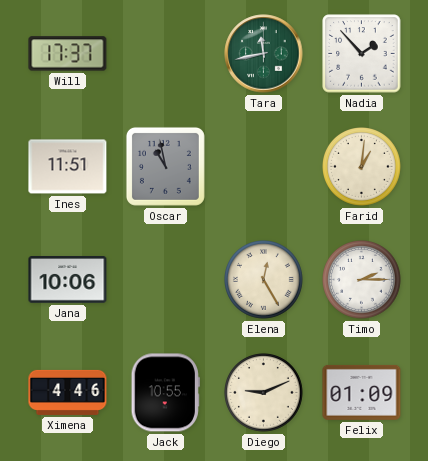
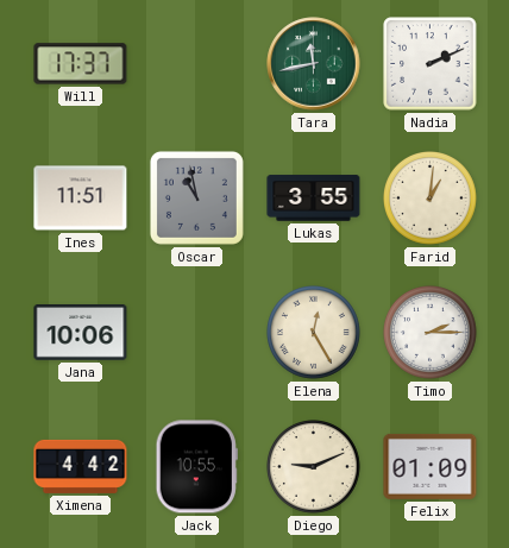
Nadia: 1:53 -> 2:11
Lukas: none -> 3:55
Ximena: 4:46 -> 4:42
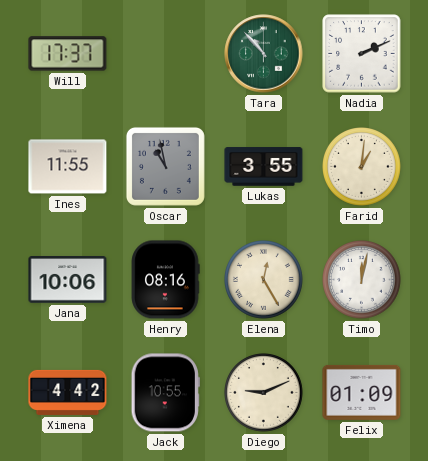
Tara: 11:43 -> 10:53
Ines: 11:51 -> 11:55
Henry: none -> 08:16
Timo: 2:15 -> 12:02
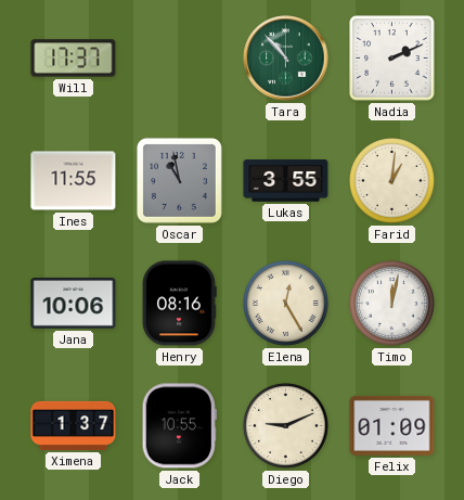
Ximena: 4:42 -> 1:37
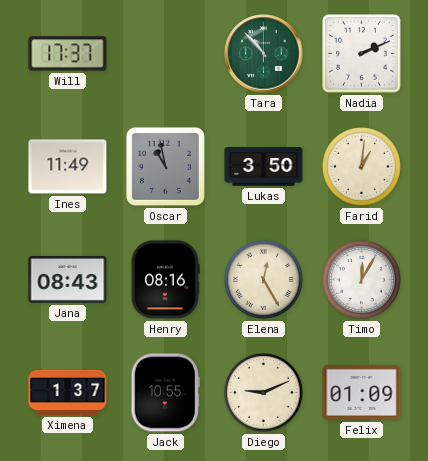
Ines: 11:55 -> 11:49
Lukas: 3:55 -> 3:50
Jana: 10:06 -> 08:43
Timo: 12:02 -> 12:05
